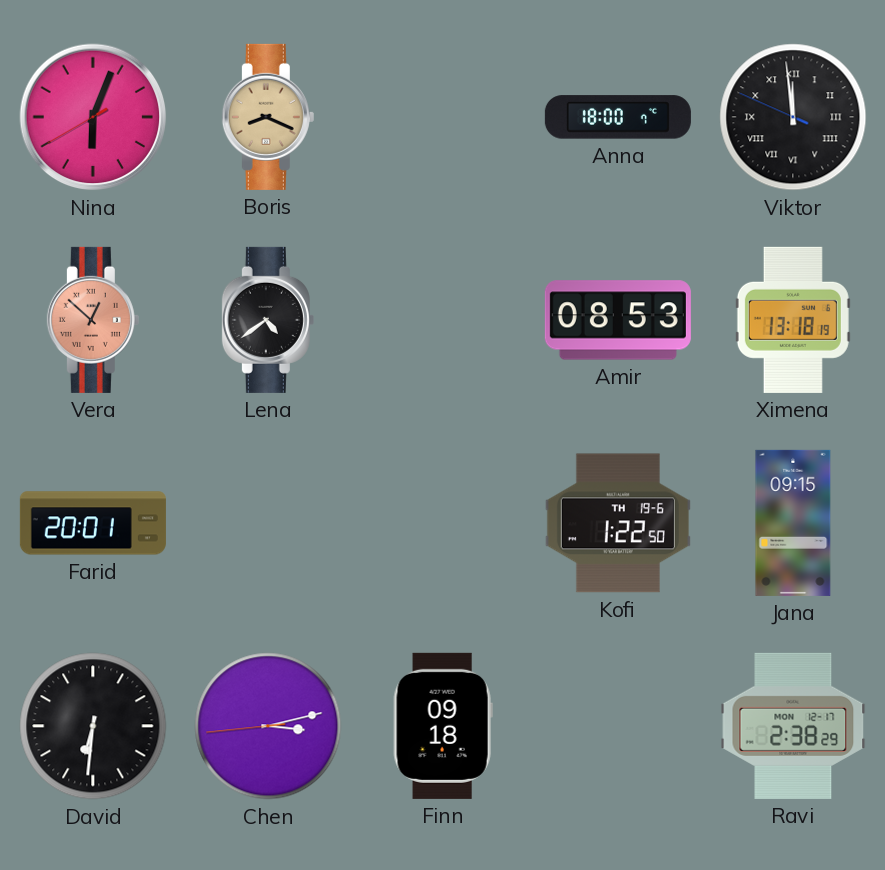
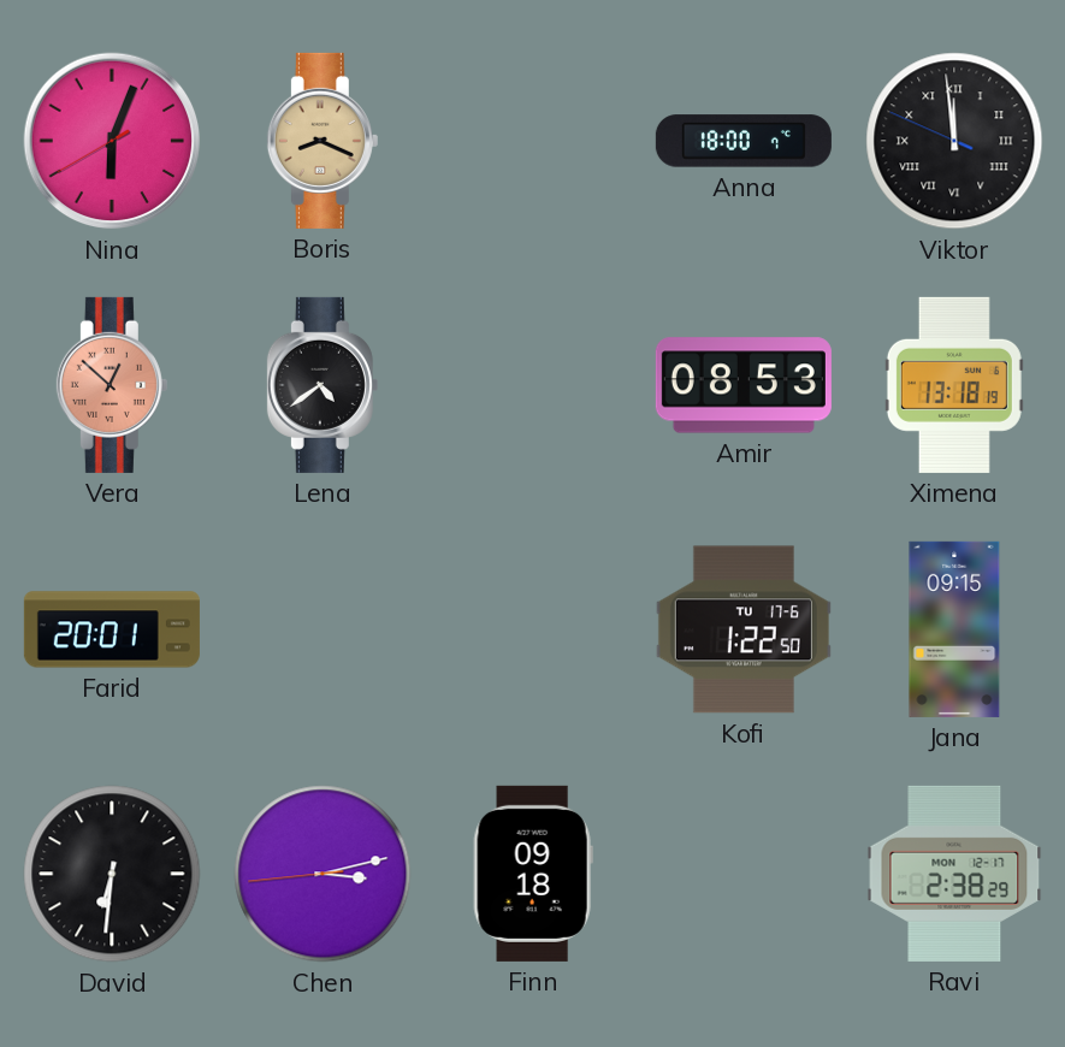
Kofi date: TH 19-6 -> TU 17-6
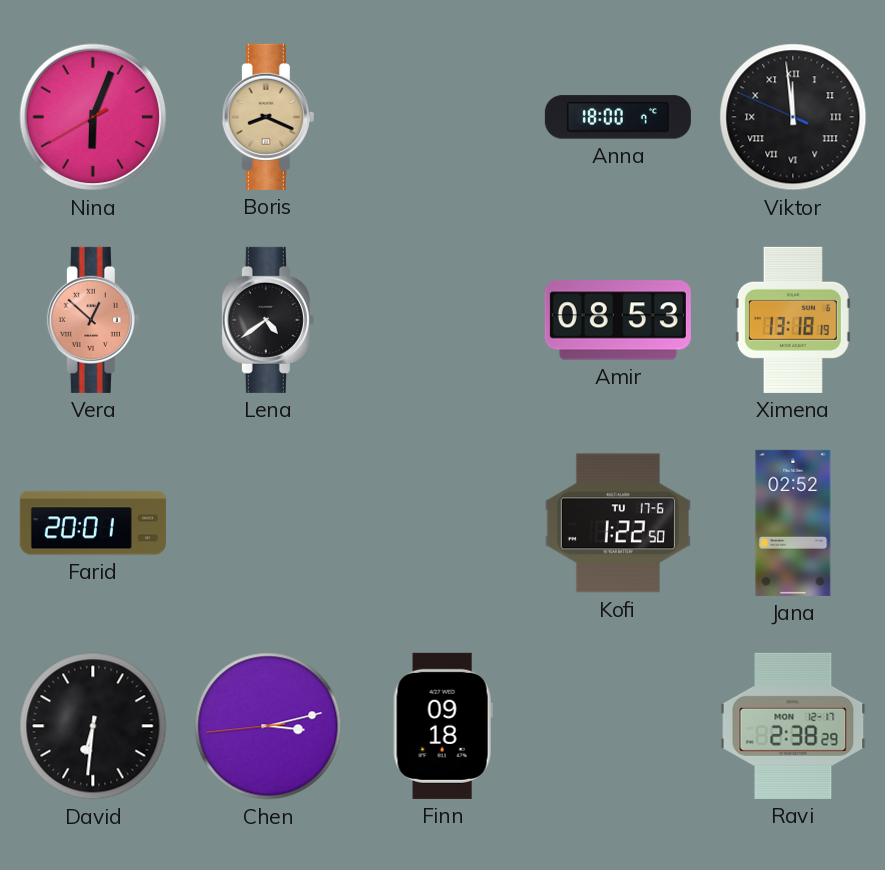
Jana: 09:15 -> 02:52
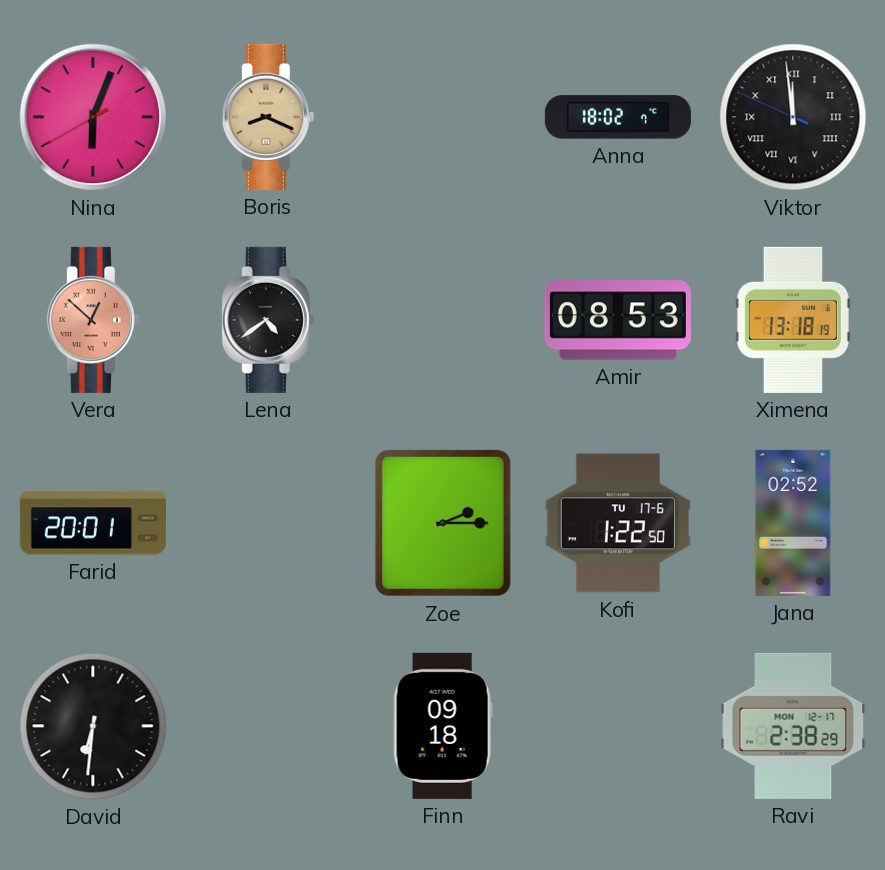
Anna: 18:00 -> 18:02
Zoe: none -> 2:15
Chen: 3:12 -> none
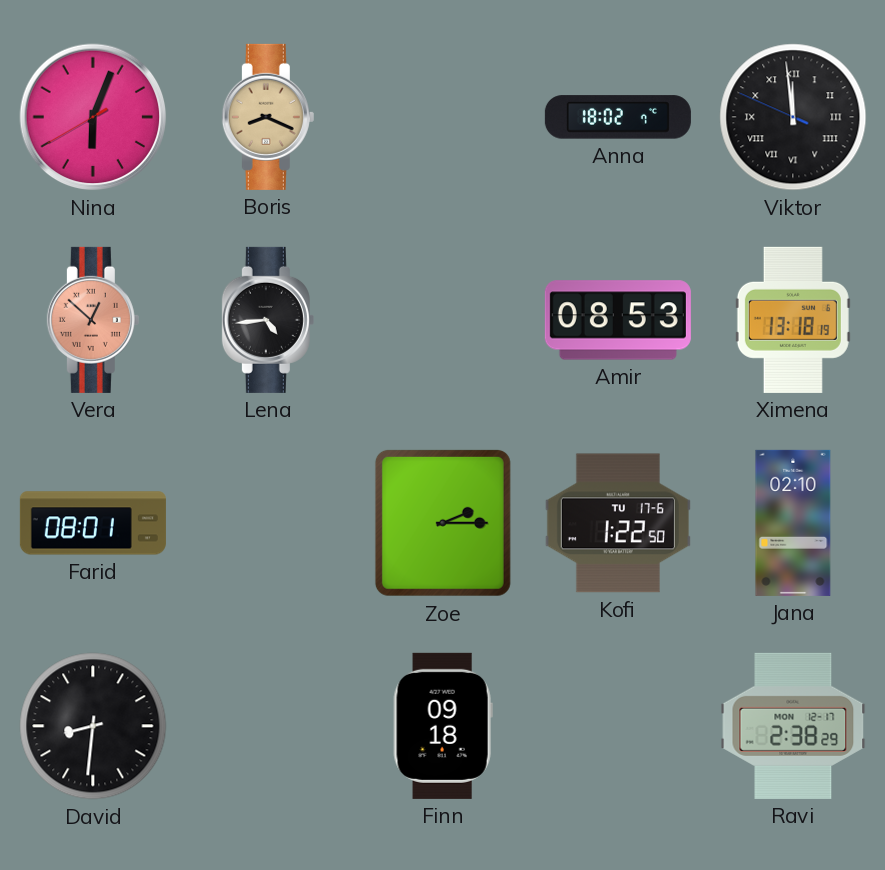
Lena: 4:39 -> 4:44
Farid: 20:01 -> 08:01
Jana: 02:52 -> 02:10
David: 6:31 -> 8:31
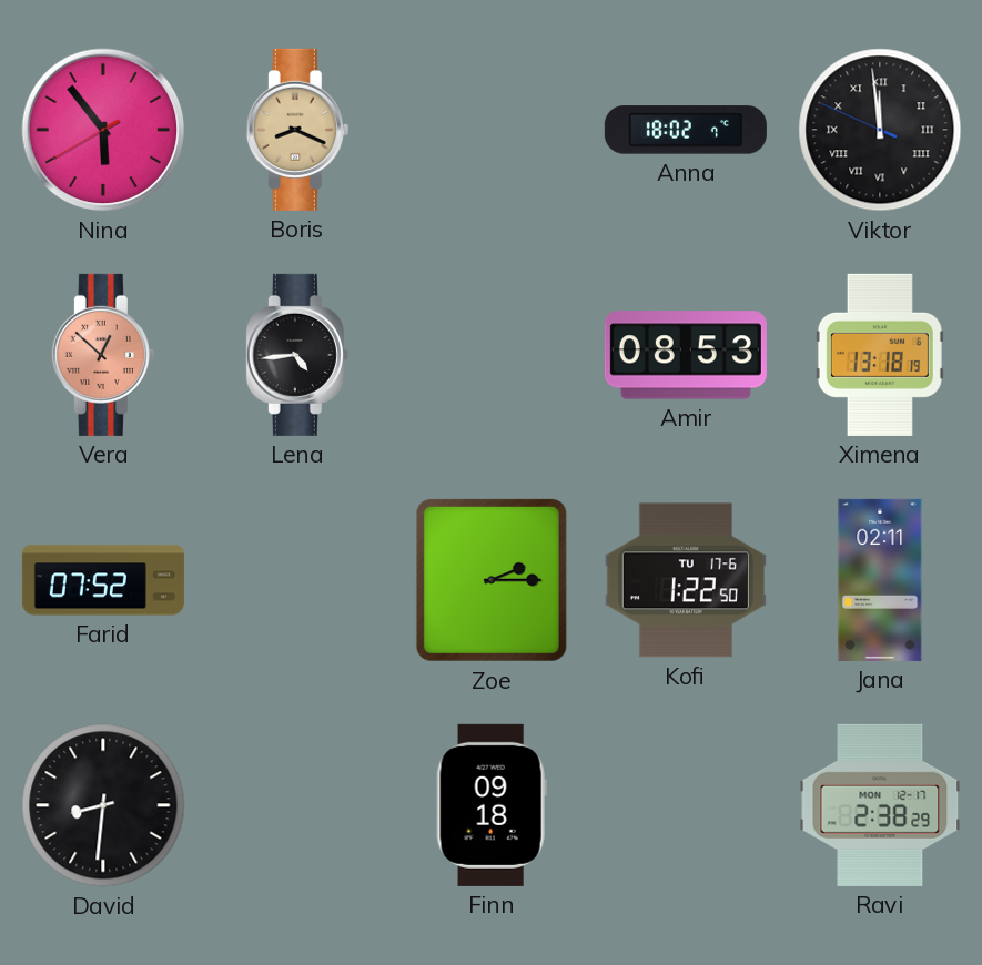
Nina: 6:03 -> 5:53
Farid: 08:01 -> 07:52
Jana: 02:10 -> 02:11
